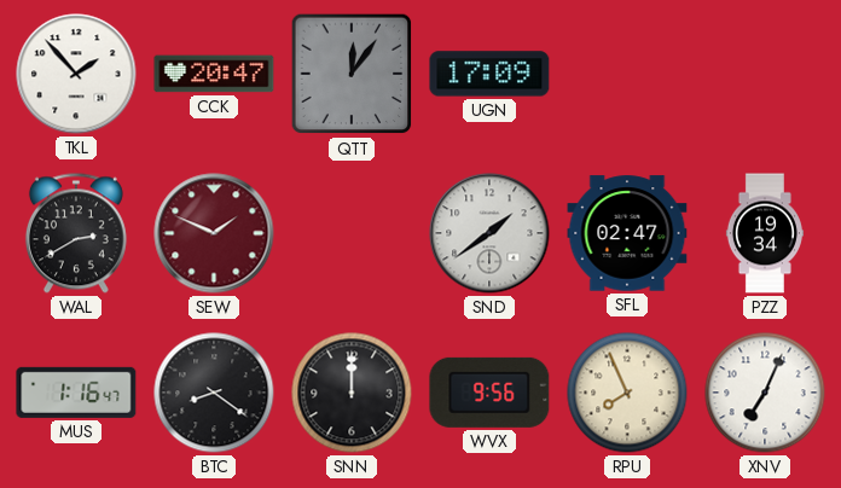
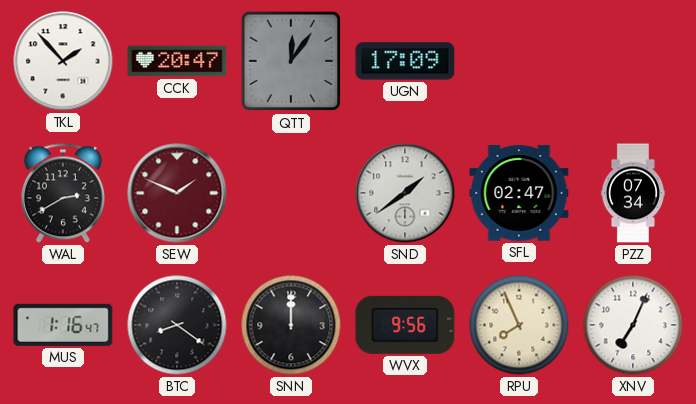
PZZ: 19:34 -> 07:34
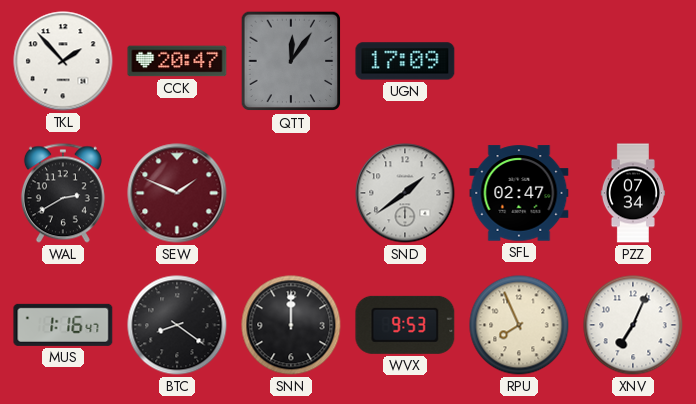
WVX: 9:56 -> 9:53
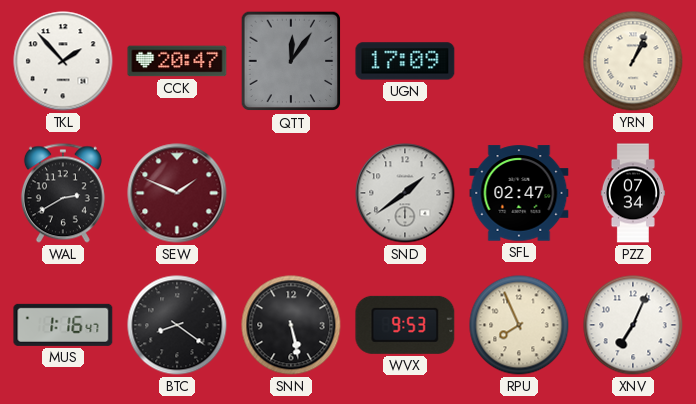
YRN: none -> 1:04
SNN: 12:00 -> 5:28
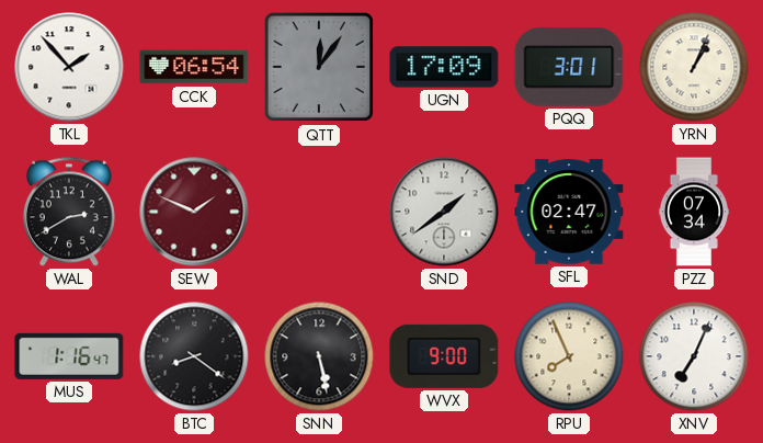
CCK: 20:47 -> 06:54
PQQ: none -> 3:01
WVX: 9:53 -> 9:00
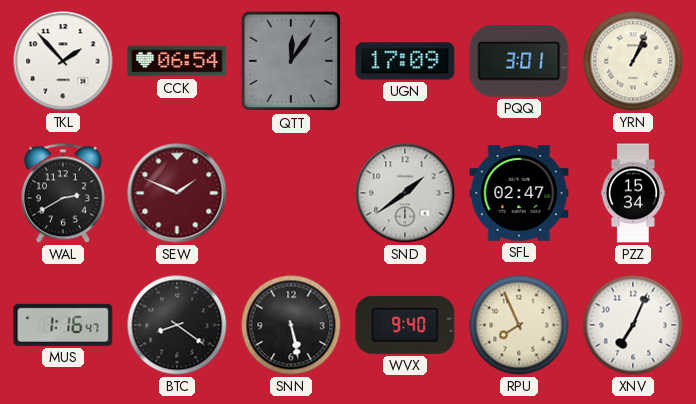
PZZ: 07:34 -> 15:34
WVX: 9:00 -> 9:40
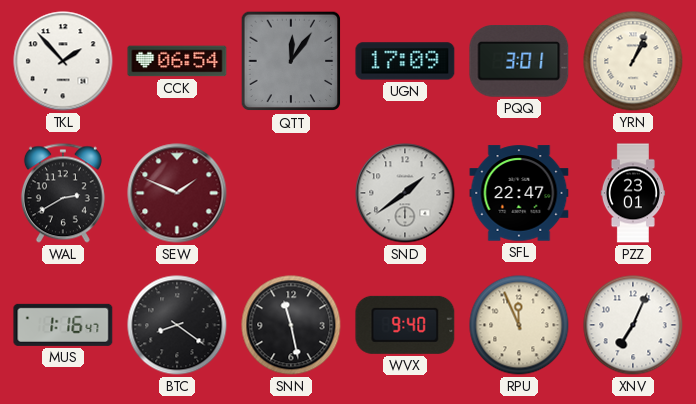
SFL: 02:47 -> 22:47
PZZ: 15:34 -> 23:01
SNN: 5:28 -> 11:28
RPU: 7:56 -> 11:56
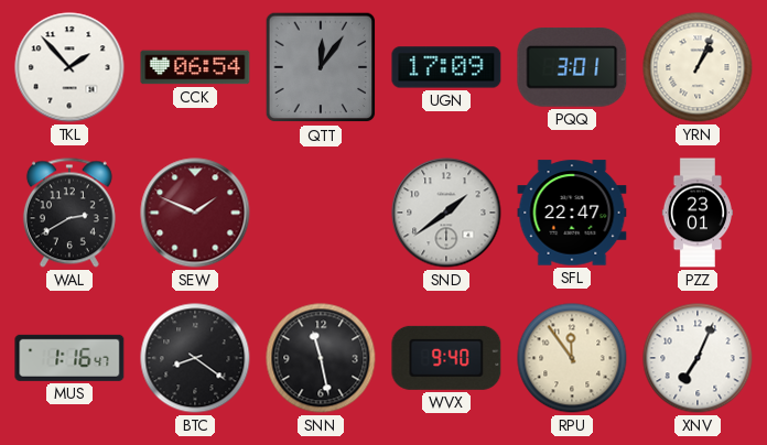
RPU: 11:56 -> 11:54
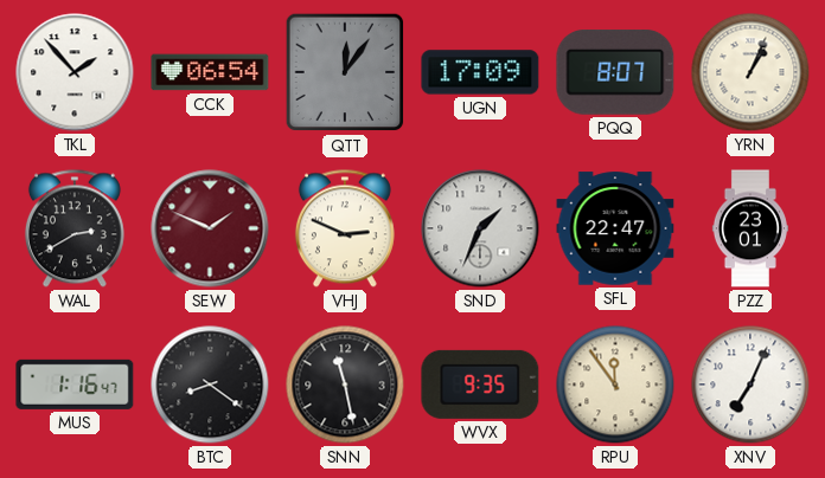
PQQ: 3:01 -> 8:07
VHJ: none -> 2:49
SND: 1:39 -> 1:34
WVX: 9:40 -> 9:35
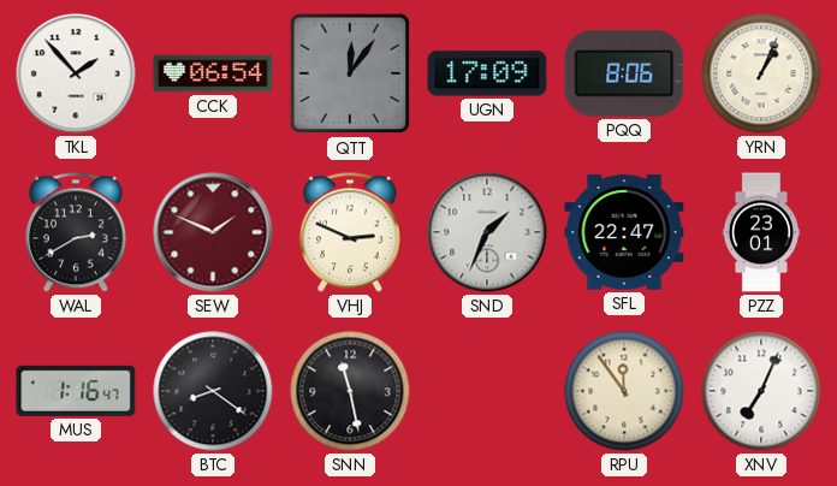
PQQ: 8:07 -> 8:06
WVX: 9:35 -> none
